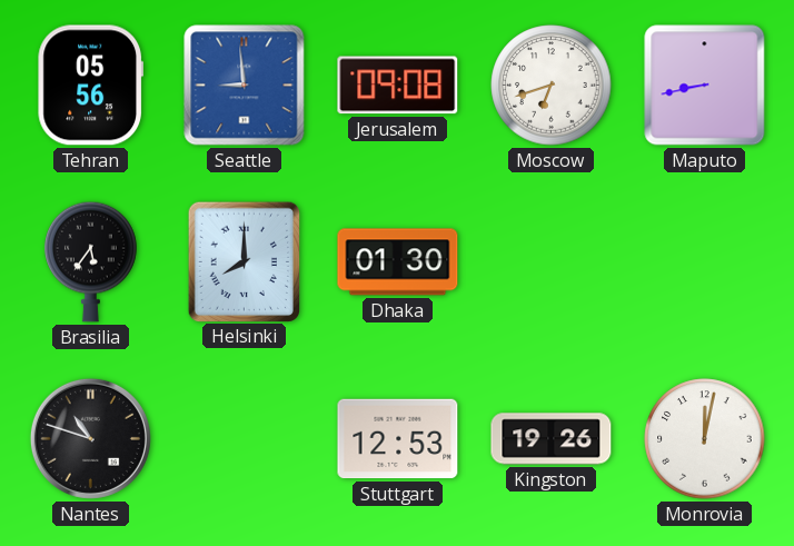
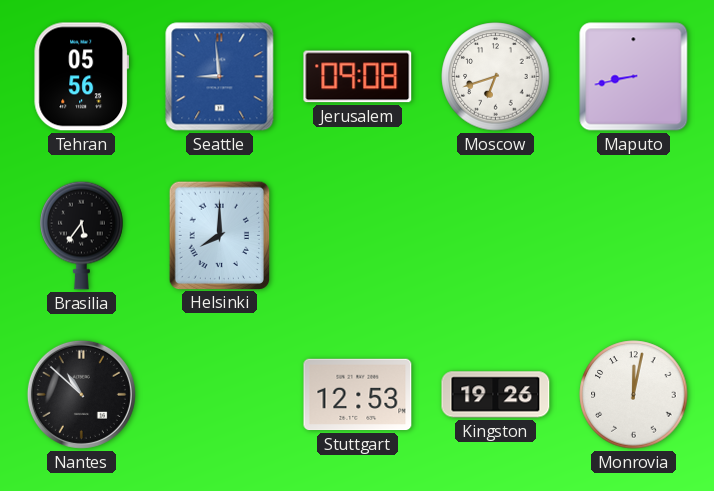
Dhaka: 01:30 -> none
Nantes: 10:48 -> 10:52
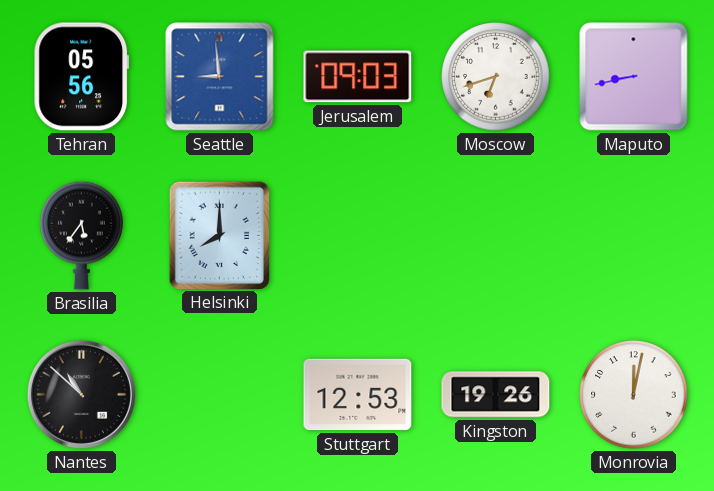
Jerusalem: 09:08 -> 09:03
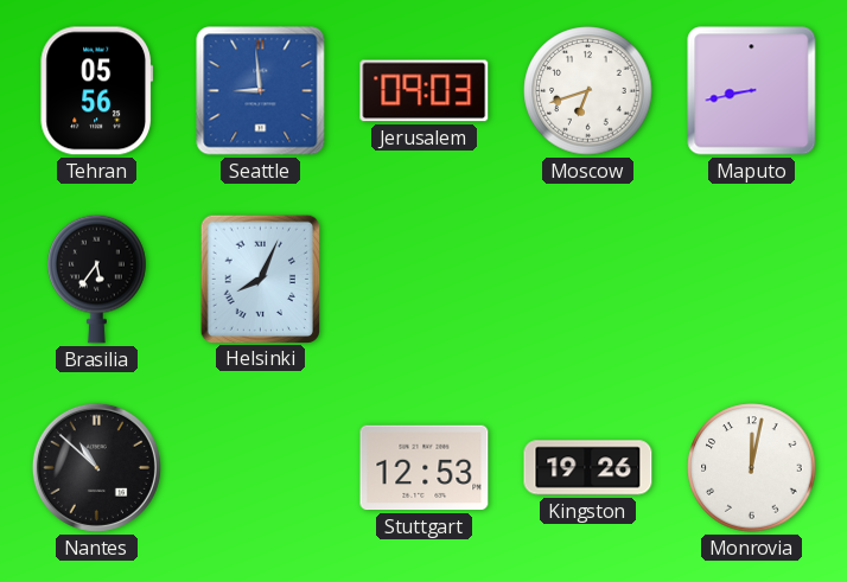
Helsinki: 8:00 -> 8:04
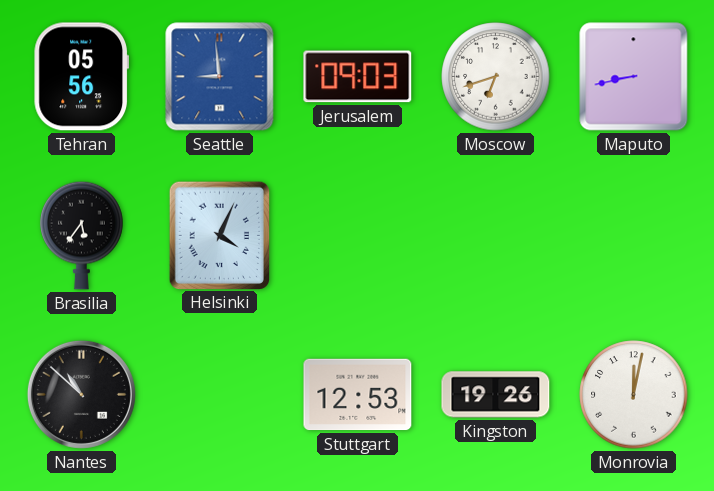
Helsinki: 8:04 -> 4:04
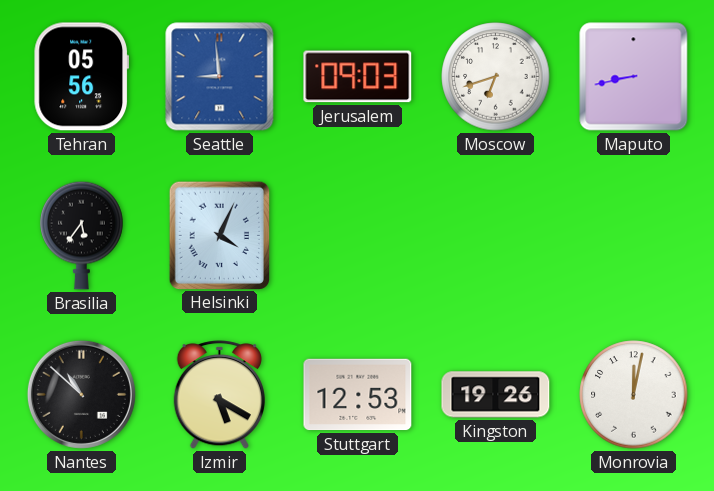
Izmir: none -> 5:20
